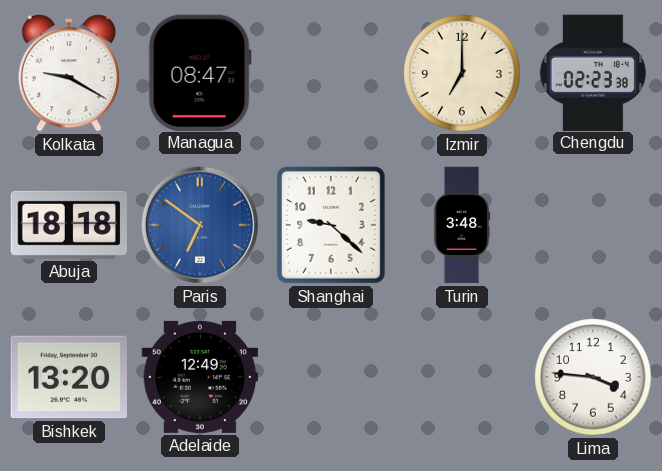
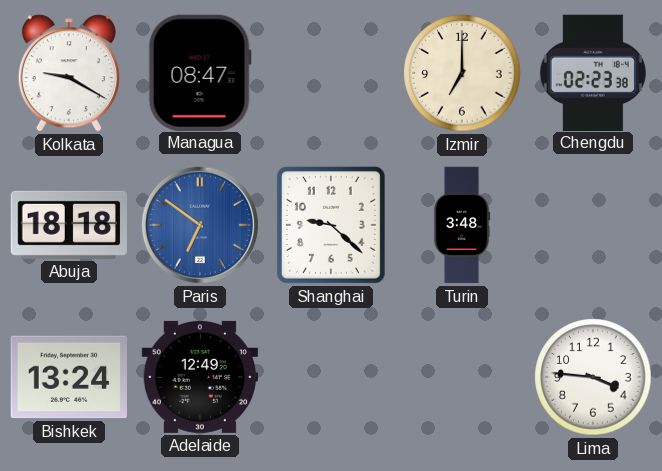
Bishkek: 13:20 -> 13:24
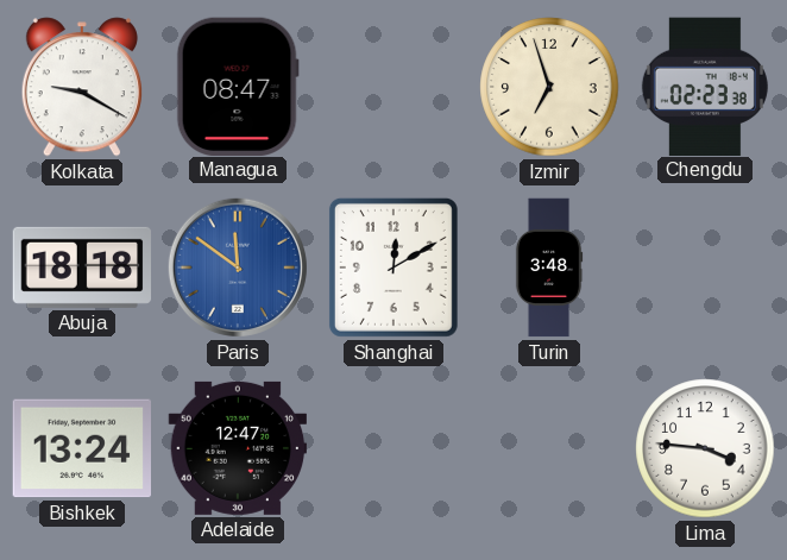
Izmir: 7:00 -> 6:57
Paris: 6:51 -> 11:51
Shanghai: 9:22 -> 12:10
Adelaide: 12:49 -> 12:47
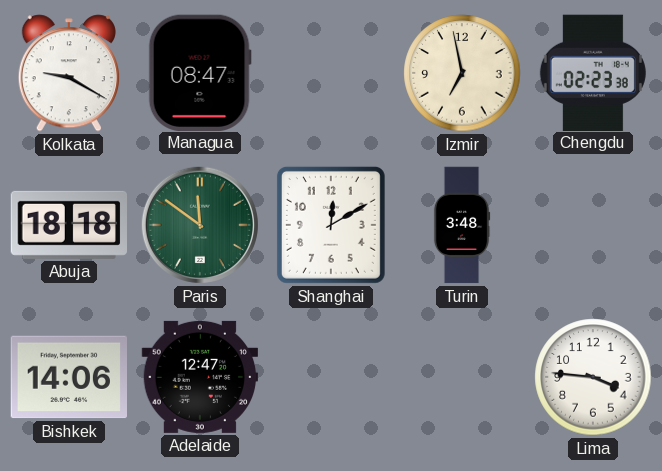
Izmir: 6:57 -> 6:58
Paris dial: blue -> green
Bishkek: 13:24 -> 14:06
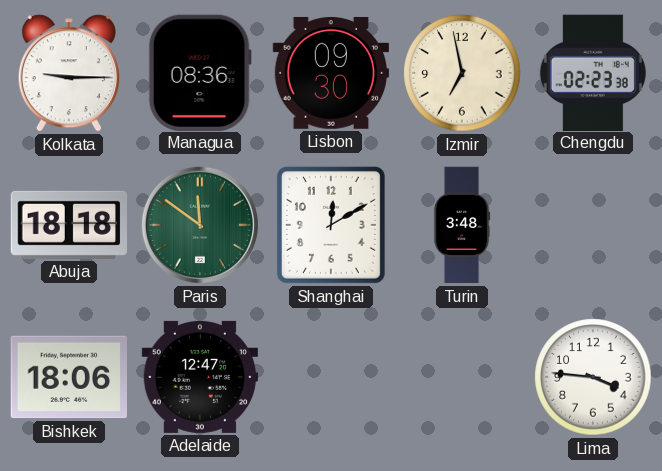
Kolkata: 9:20 -> 9:15
Managua: 08:47 -> 08:36
Lisbon: none -> 09:30
Bishkek: 14:06 -> 18:06
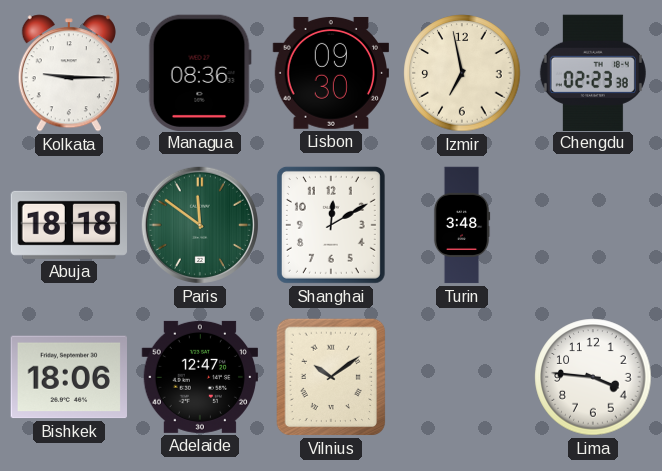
Vilnius: none -> 10:09
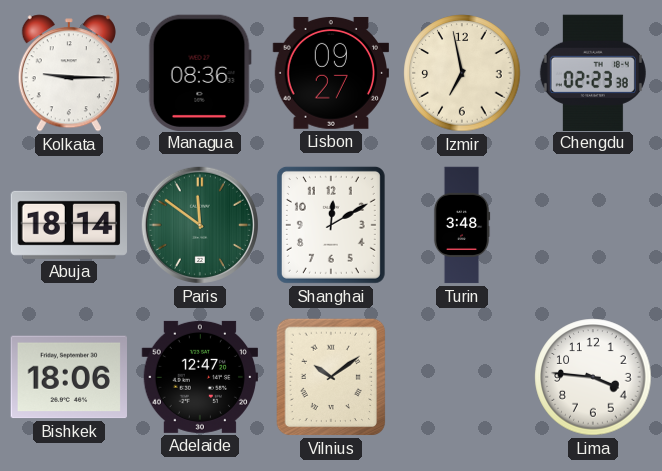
Lisbon: 09:30 -> 09:27
Abuja: 18:18 -> 18:14
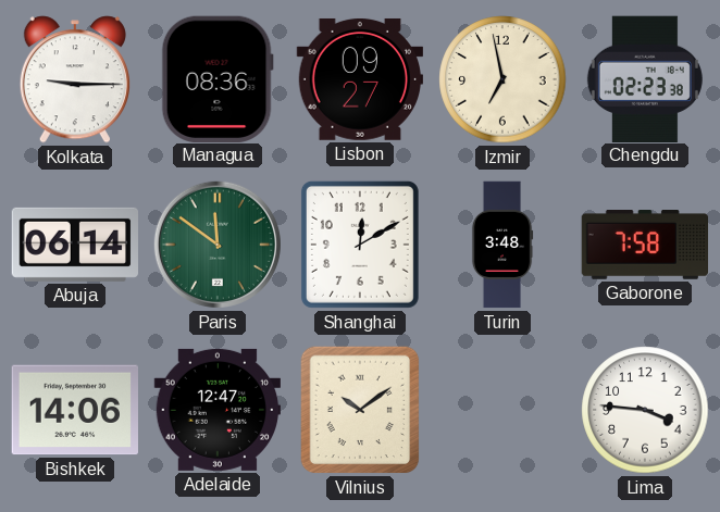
Abuja: 18:14 -> 06:14
Gaborone: none -> 7:58
Bishkek: 18:06 -> 14:06
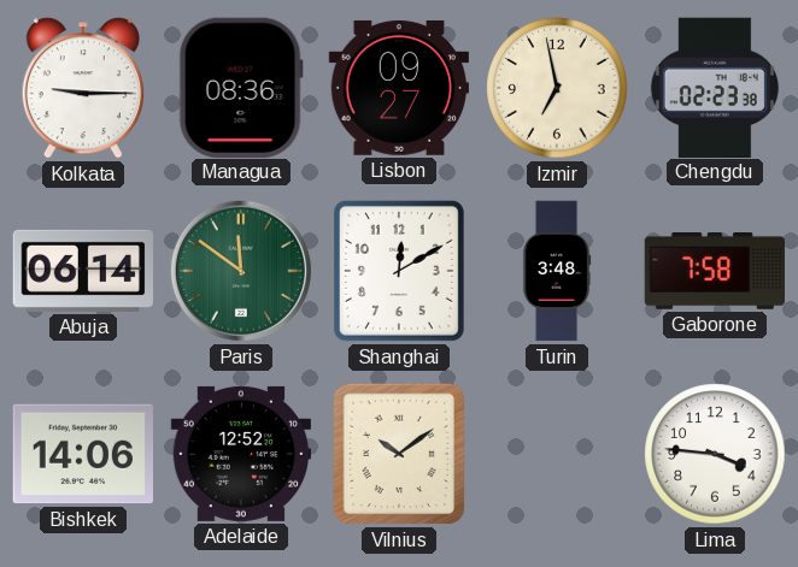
Adelaide: 12:47 -> 12:52
